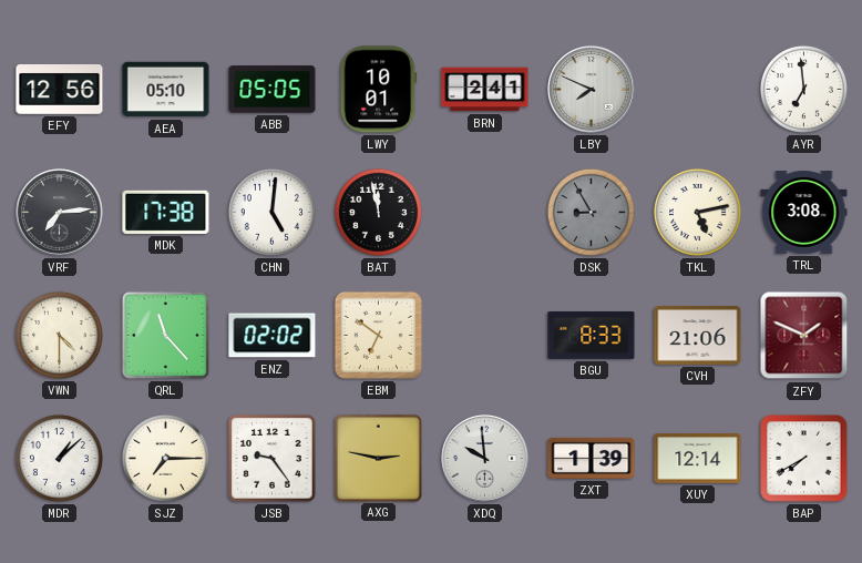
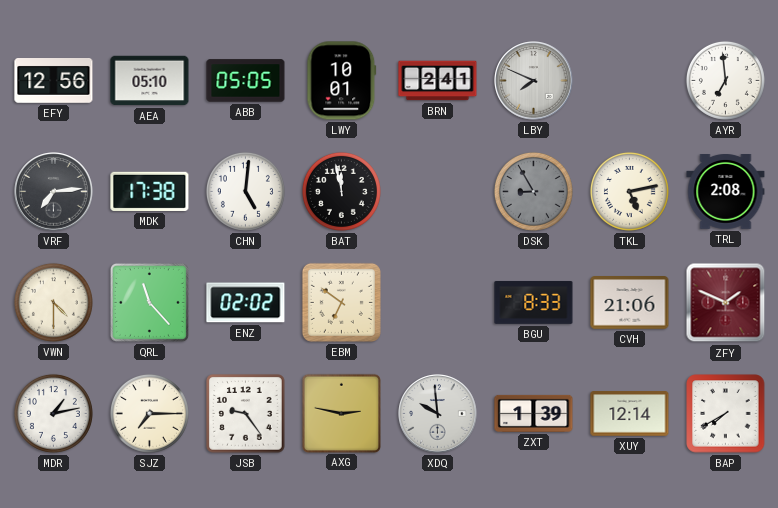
TRL: 3:08 -> 2:08
MDR: 1:08 -> 1:13
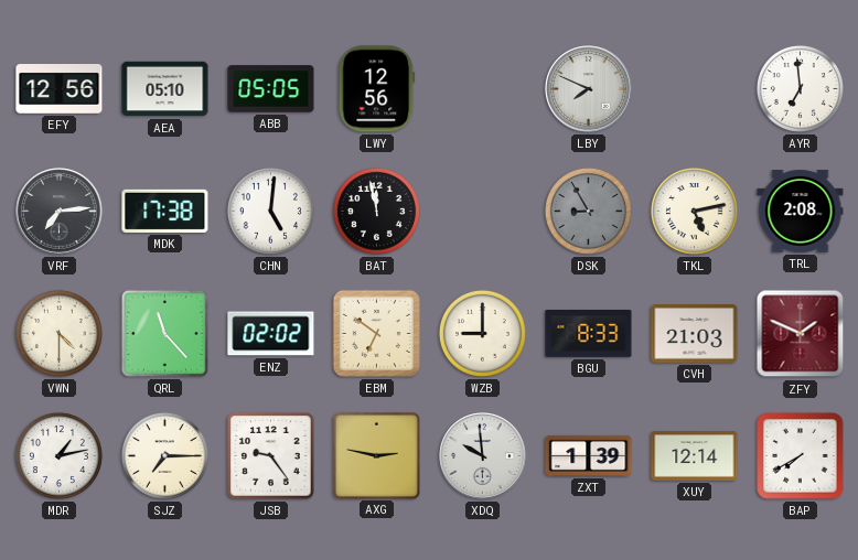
LWY: 10:01 -> 12:56
BRN: 2:41 -> none
WZB: none -> 9:00
CVH: 21:06 -> 21:03
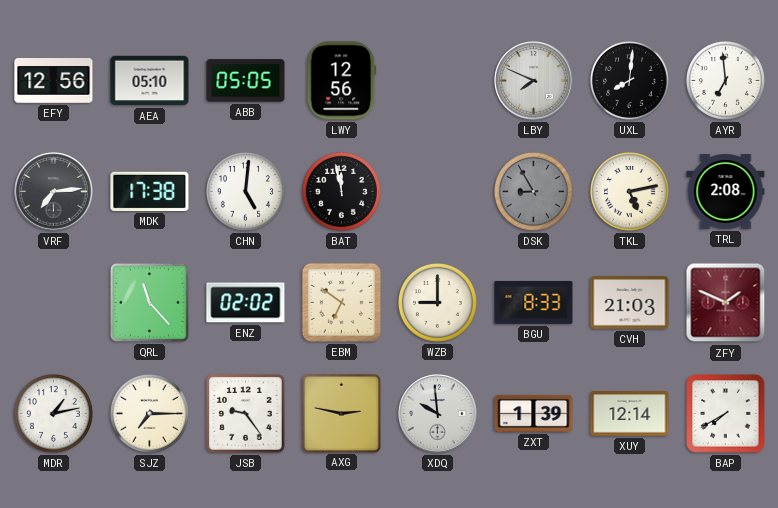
UXL: none -> 8:01
VWN: 4:30 -> none
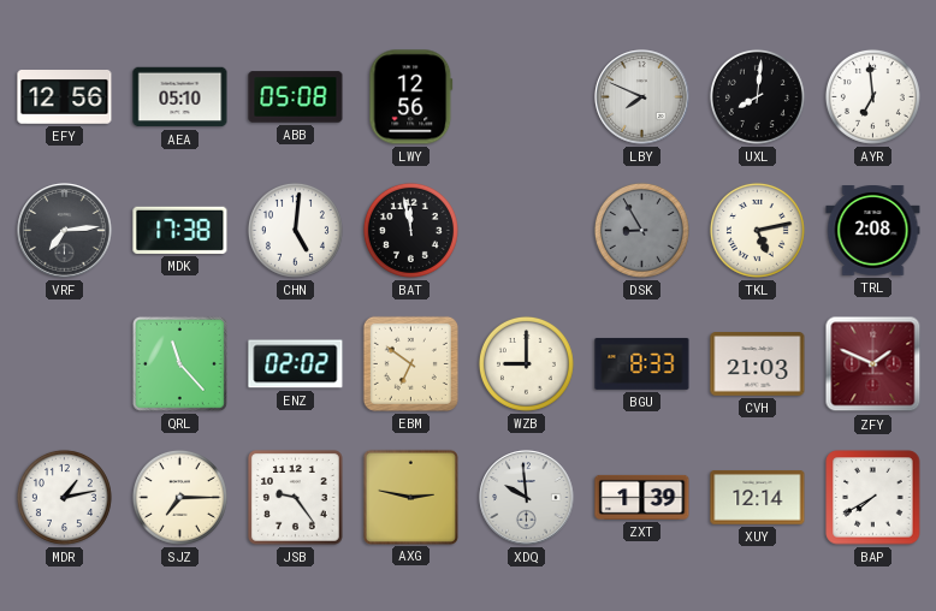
ABB: 05:05 -> 05:08
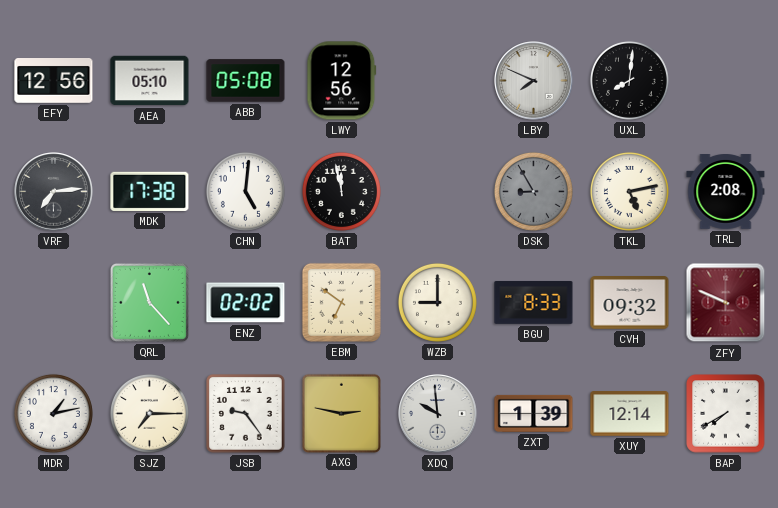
AYR: 6:59 -> none
CVH: 21:03 -> 09:32
ZFY: 1:49 -> 9:49
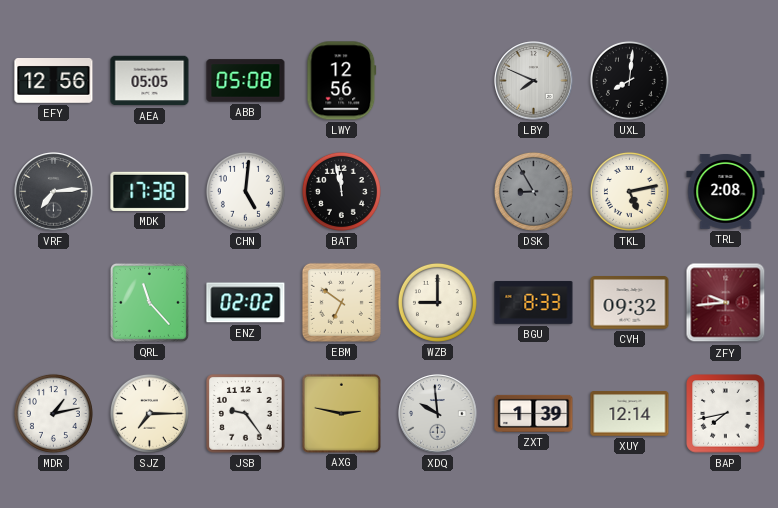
AEA: 05:10 -> 05:05
ZFY: 9:49 -> 9:44
BAP: 7:40 -> 7:43
